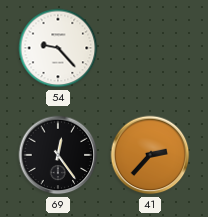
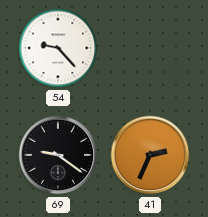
69: 12:24 -> 9:21
41: 2:37 -> 2:34
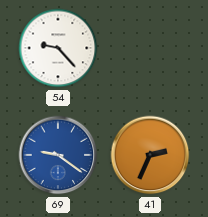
69 dial: black -> blue
